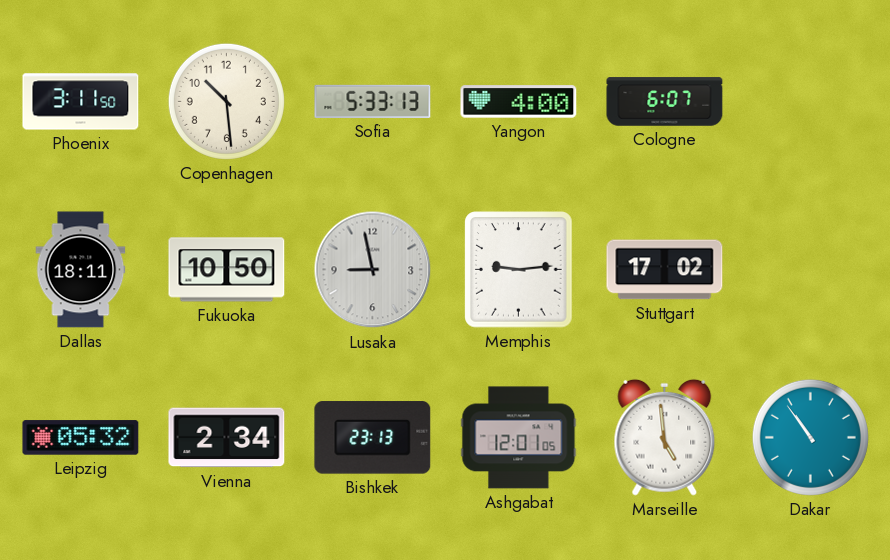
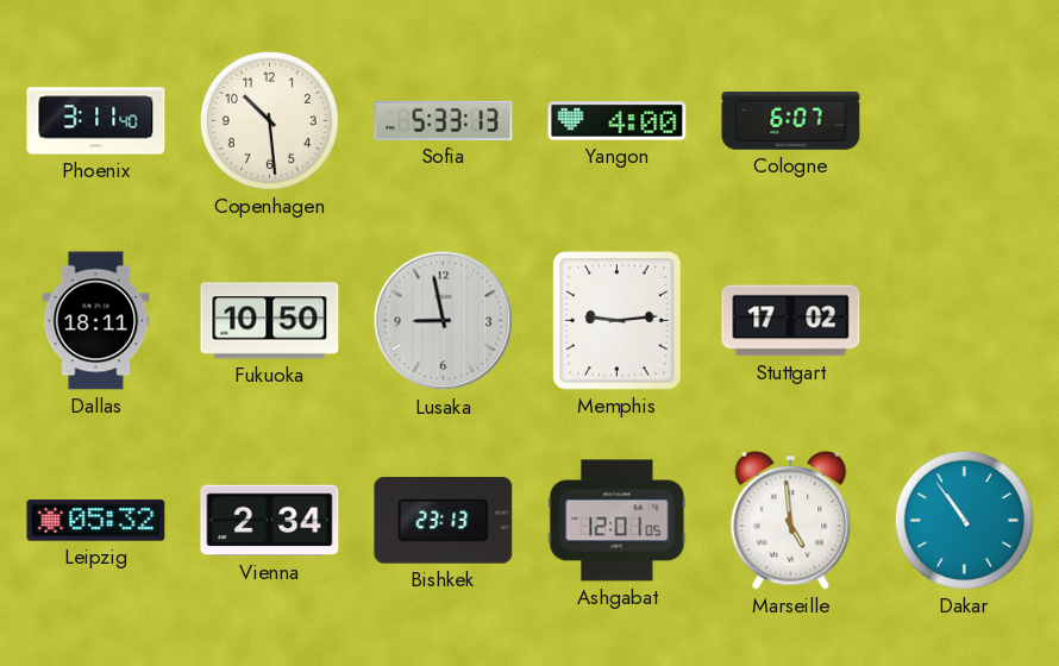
Phoenix: 3:11:50 -> 3:11:40
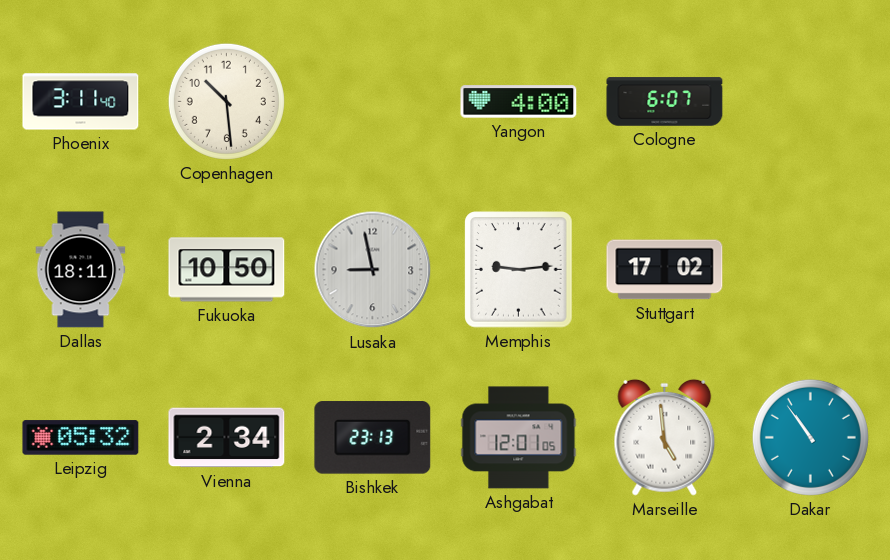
Sofia: 5:33 -> none
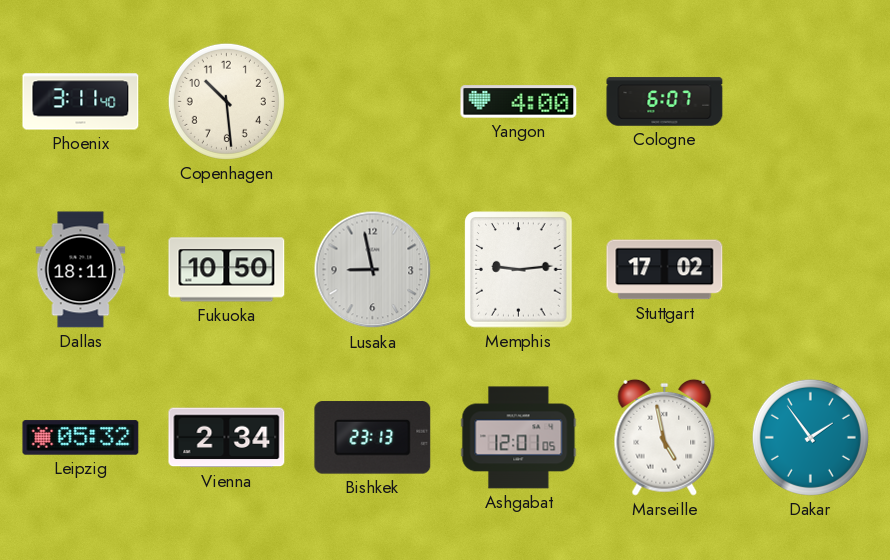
Marseille: 4:59 -> 4:58
Dakar: 10:54 -> 1:54
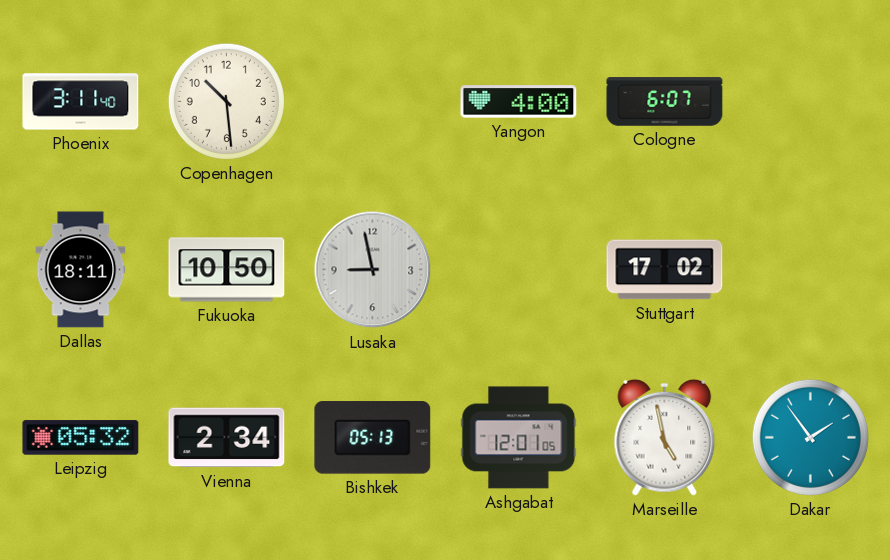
Memphis: 9:14 -> none
Bishkek: 23:13 -> 05:13
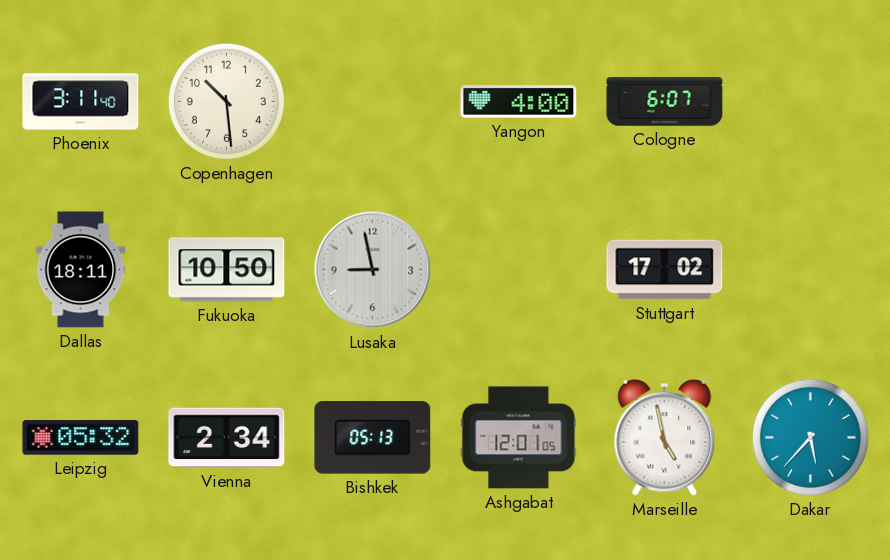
Dakar: 1:54 -> 5:37
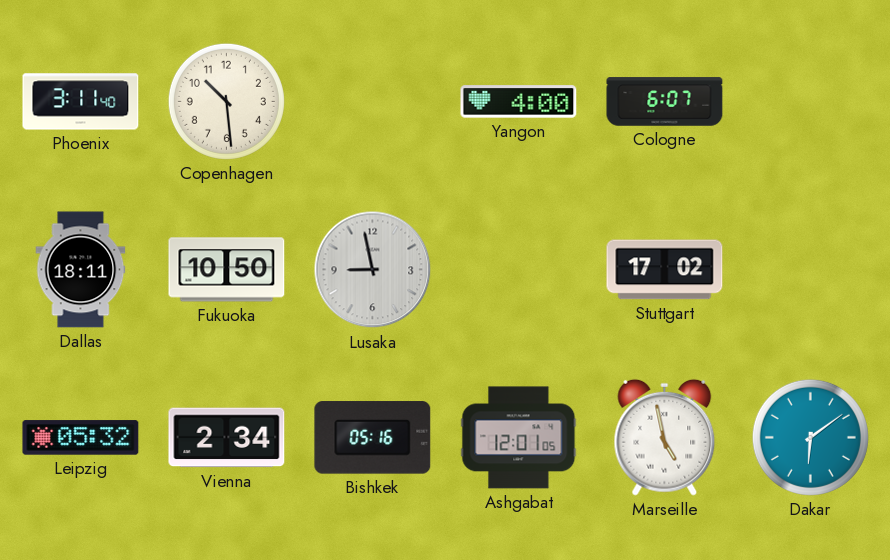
Bishkek: 05:13 -> 05:16
Dakar: 5:37 -> 6:09
